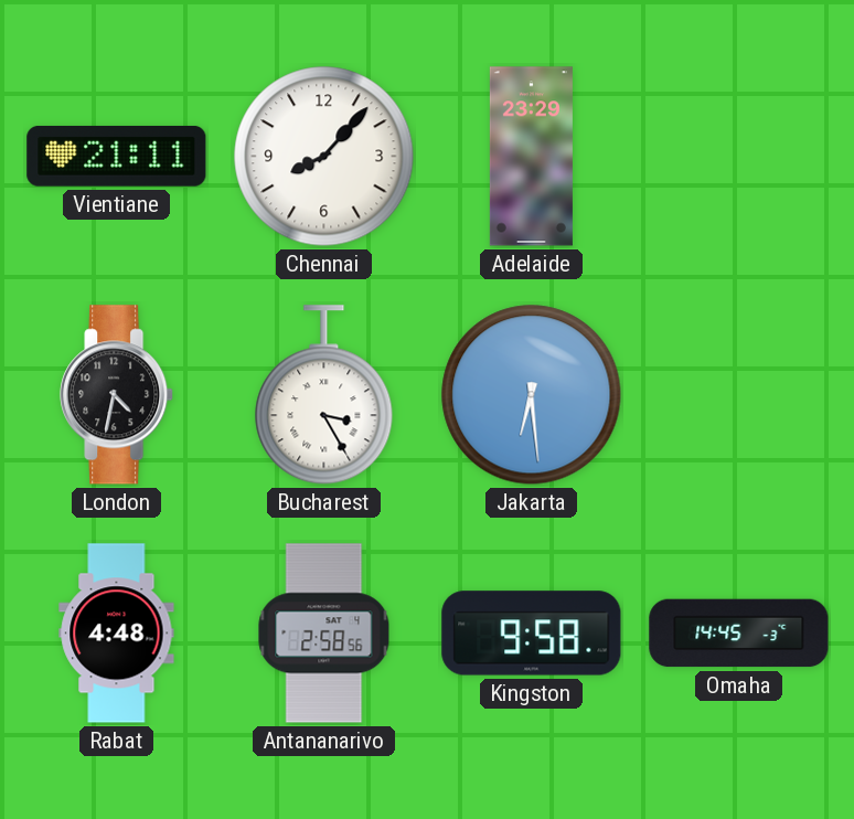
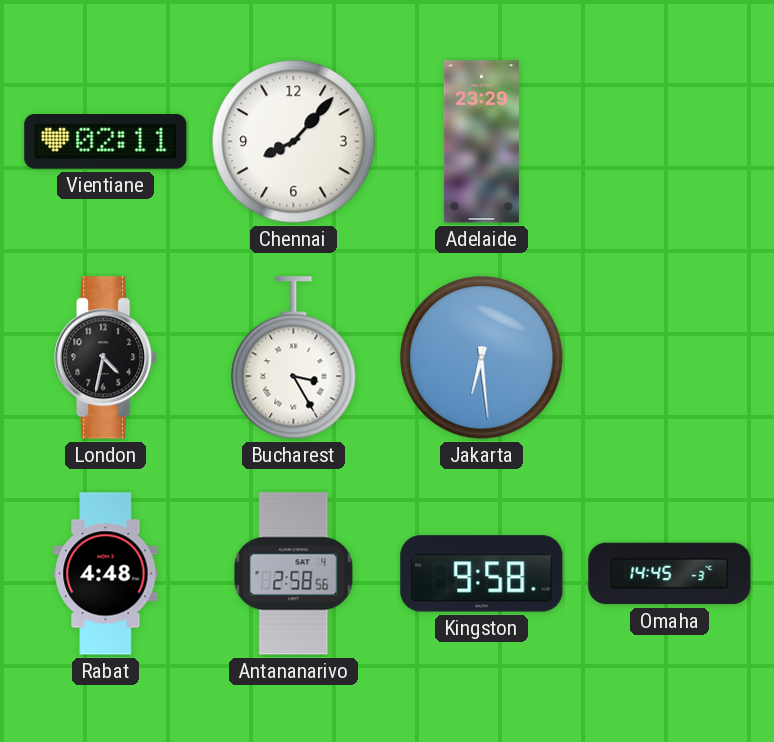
Vientiane: 21:11 -> 02:11
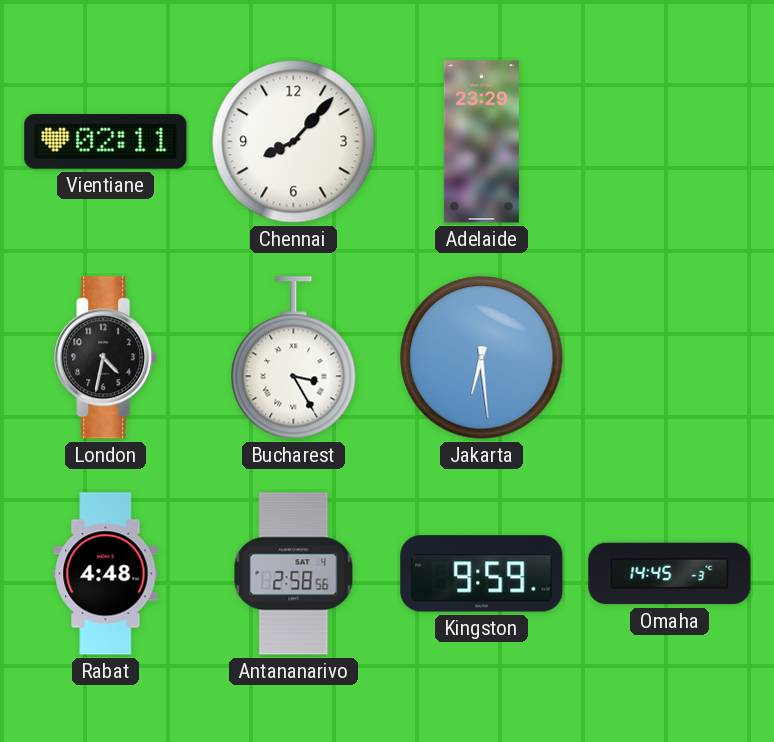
Kingston: 9:58 -> 9:59
